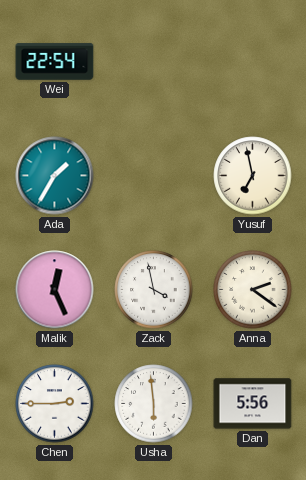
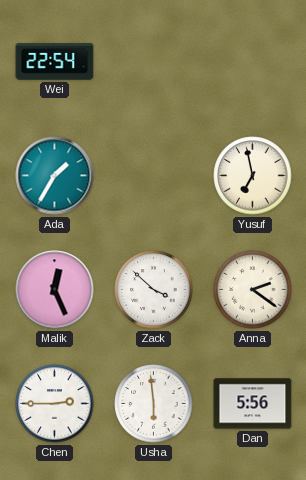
Zack: 3:58 -> 3:52
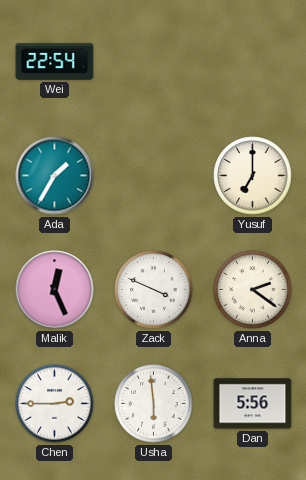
Yusuf: 6:58 -> 7:00
Zack: 3:52 -> 3:49
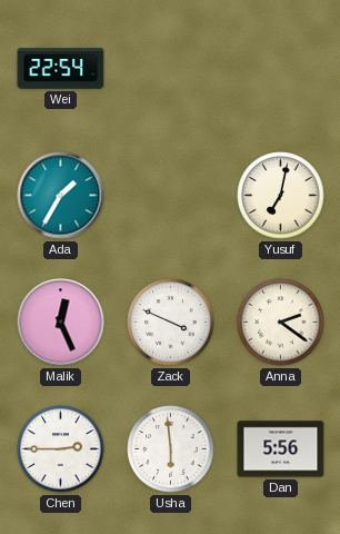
Yusuf: 7:00 -> 7:02
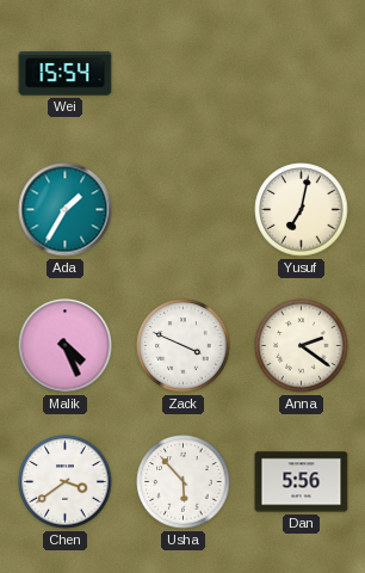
Wei: 22:54 -> 15:54
Malik: 12:26 -> 4:26
Chen: 2:45 -> 3:39
Usha: 5:59 -> 5:53
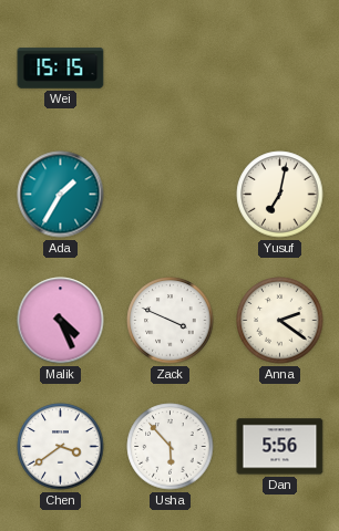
Wei: 15:54 -> 15:15
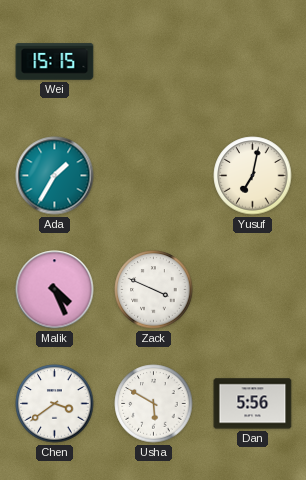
Anna: 2:21 -> none
Usha: 5:53 -> 5:50
